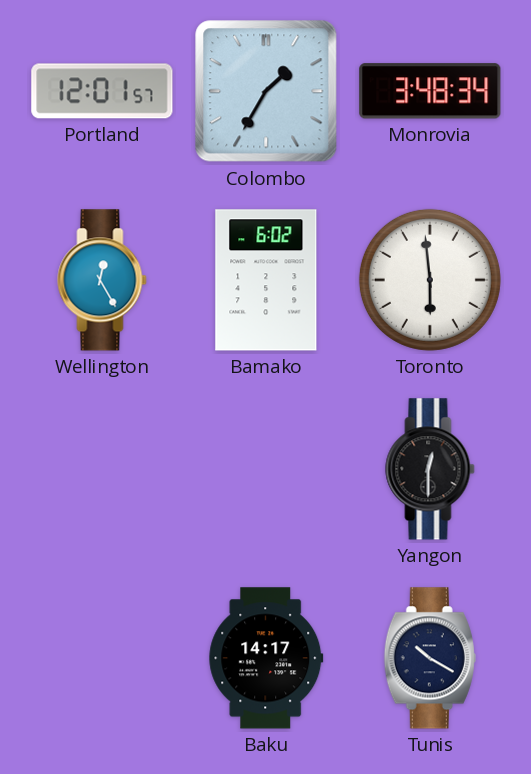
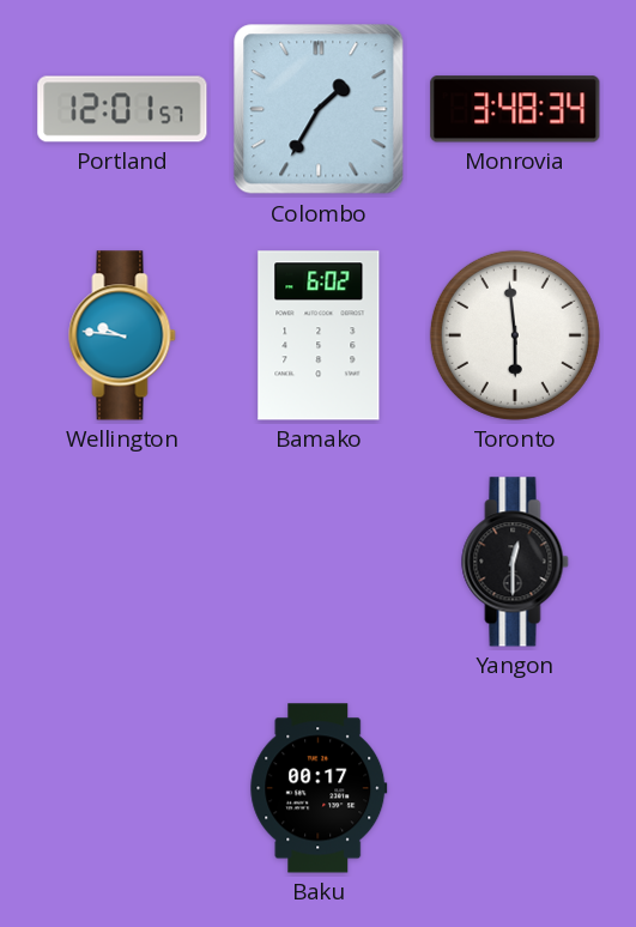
Wellington: 12:25 -> 9:46
Baku: 14:17 -> 00:17
Tunis: 10:20 -> none
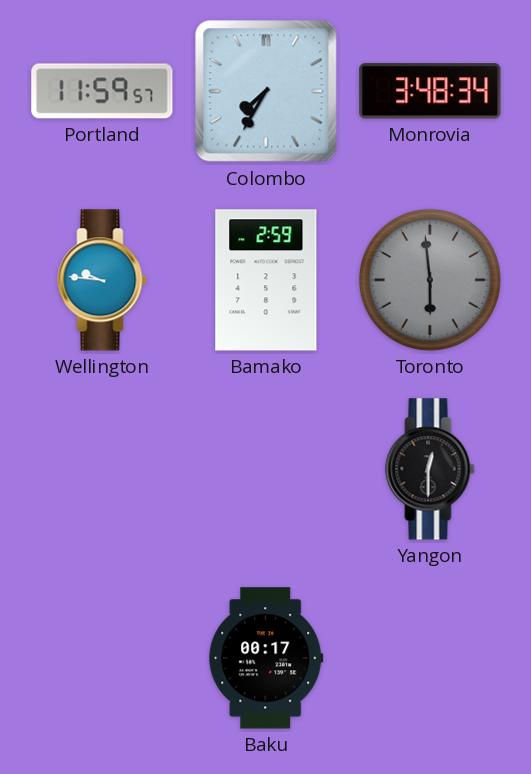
Portland: 12:01 -> 11:59
Colombo: 1:35 -> 7:35
Bamako: 6:02 -> 2:59
Toronto dial: white -> grey
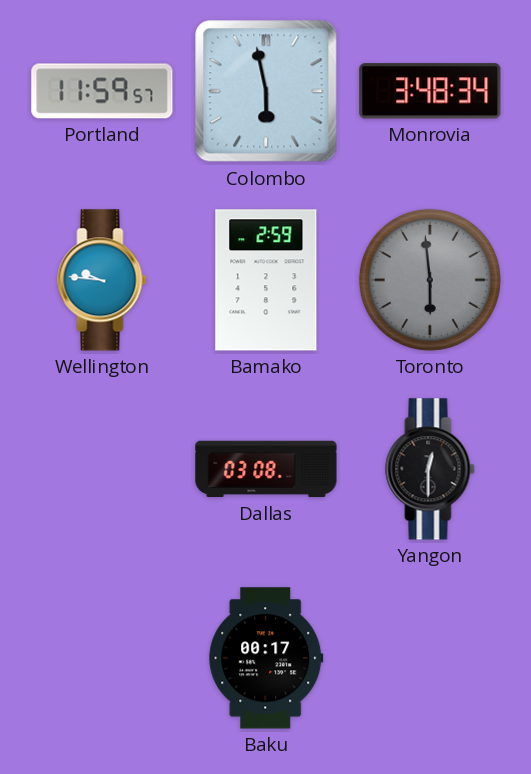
Colombo: 7:35 -> 5:58
Dallas: none -> 03:08
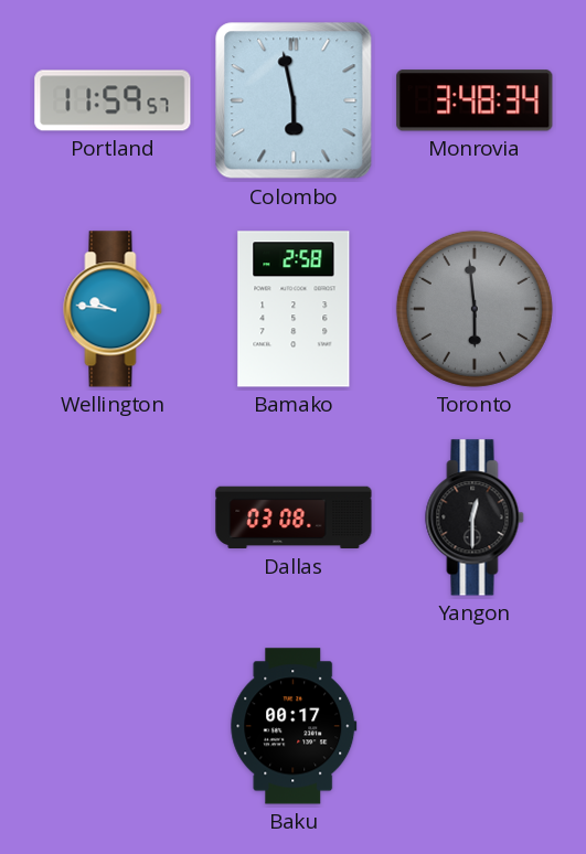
Bamako: 2:59 -> 2:58
